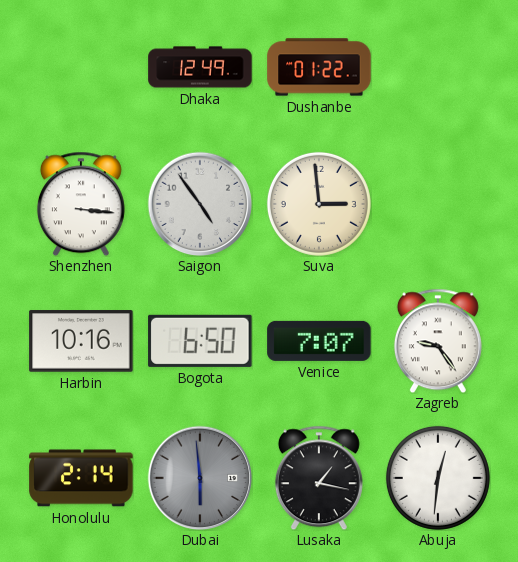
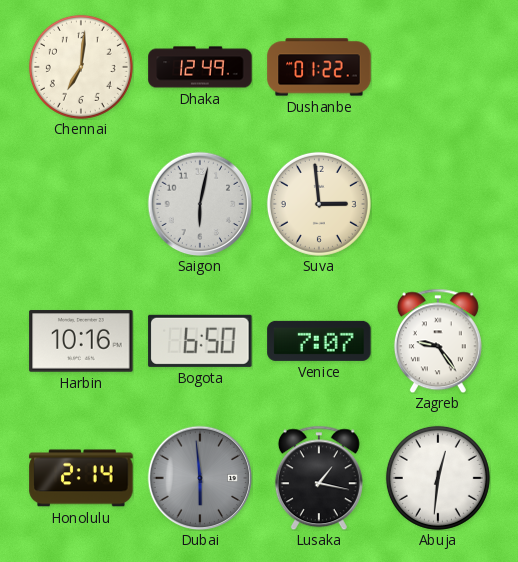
Chennai: none -> 7:01
Shenzhen: 3:16 -> none
Saigon: 4:54 -> 6:02
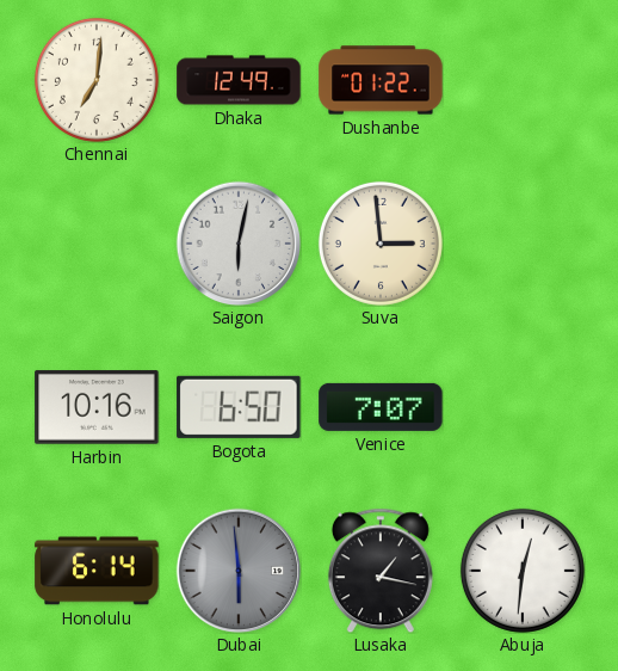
Zagreb: 9:24 -> none
Honolulu: 2:14 -> 6:14
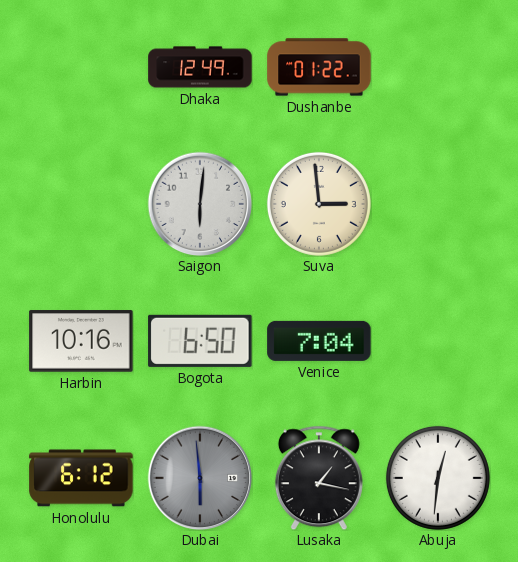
Chennai: 7:01 -> none
Saigon: 6:02 -> 6:01
Venice: 7:07 -> 7:04
Honolulu: 6:14 -> 6:12
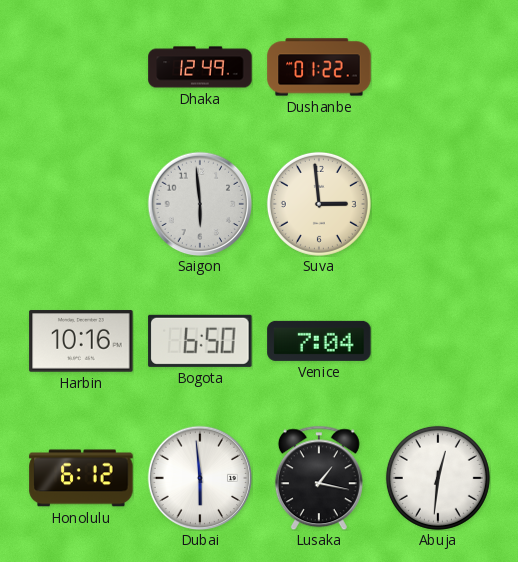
Saigon: 6:01 -> 5:59
Dubai dial: grey -> white
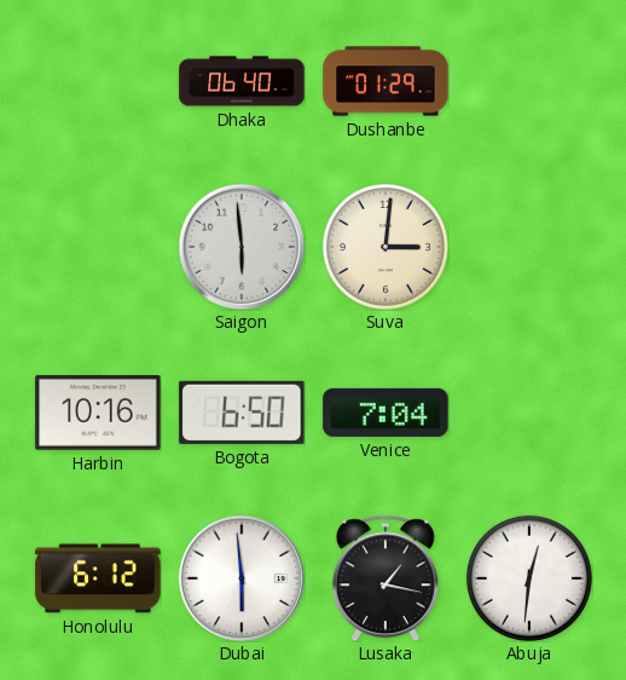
Dhaka: 12:49 -> 06:40
Dushanbe: 01:22 -> 01:29
Suva: 2:59 -> 3:01
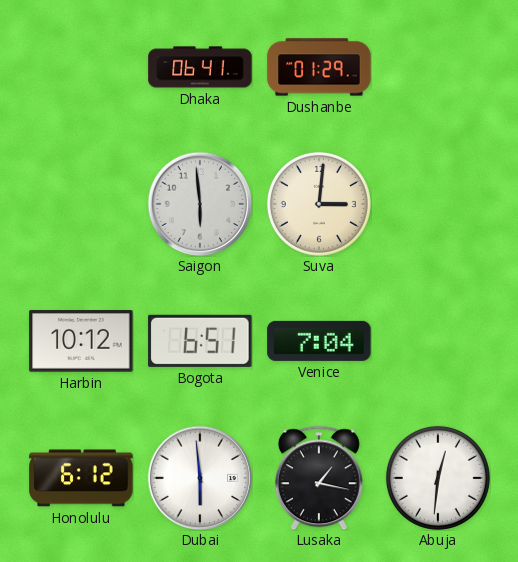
Dhaka: 06:40 -> 06:41
Harbin: 10:16 -> 10:12
Bogota: 6:50 -> 6:51
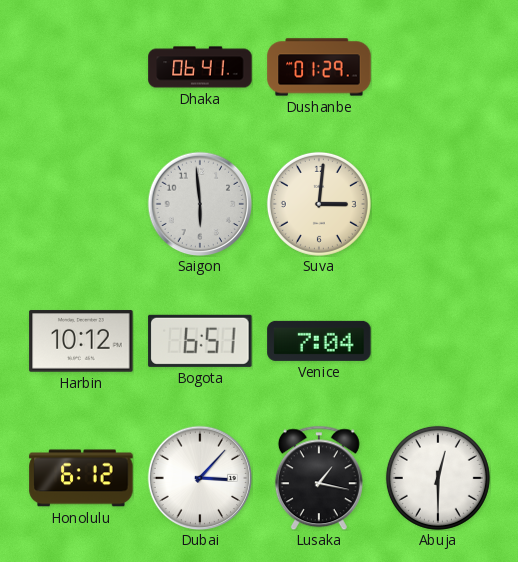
Dubai: 5:59 -> 3:07
Abuja: 12:31 -> 12:30
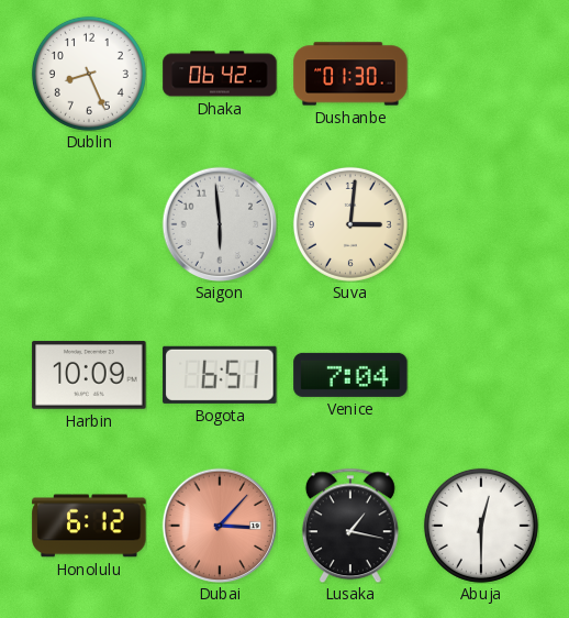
Dublin: none -> 8:26
Dhaka: 06:41 -> 06:42
Dushanbe: 01:29 -> 01:30
Harbin: 10:12 -> 10:09
Dubai dial: white -> salmon
